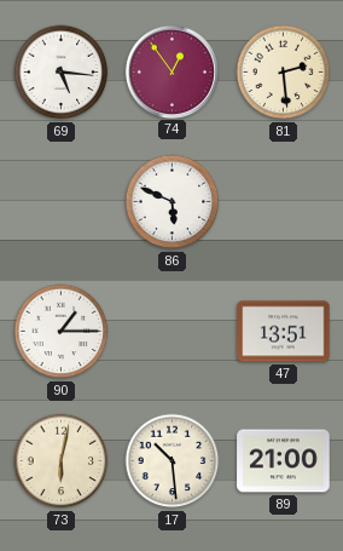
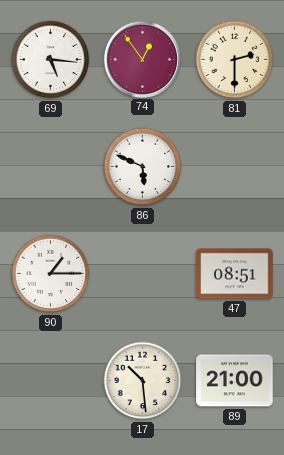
81: 2:29 -> 2:30
47: 13:51 -> 08:51
73: 6:02 -> none
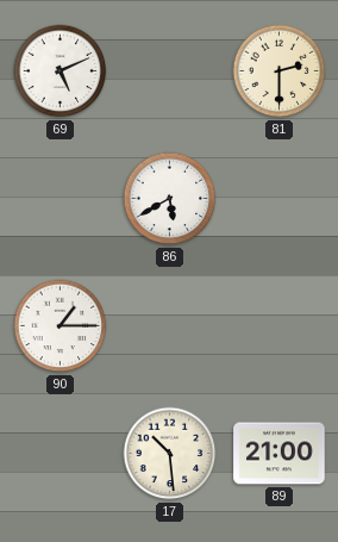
69: 5:16 -> 5:11
74: 12:54 -> none
86: 5:49 -> 5:40
47: 08:51 -> none
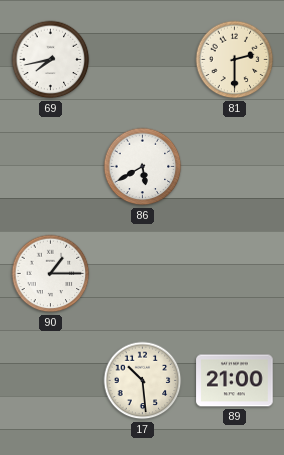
69: 5:11 -> 7:43
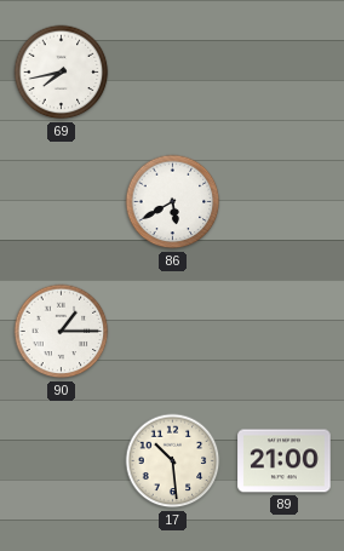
81: 2:30 -> none
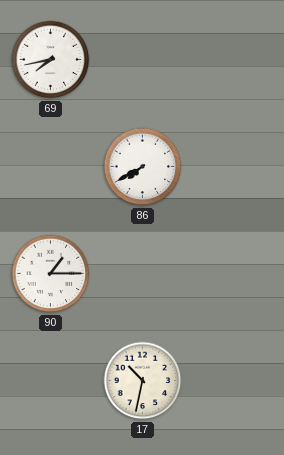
86: 5:40 -> 7:40
17: 10:29 -> 10:32
89: 21:00 -> none
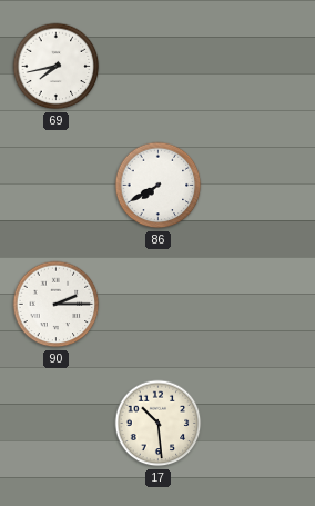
90: 1:15 -> 2:15
17: 10:32 -> 10:29
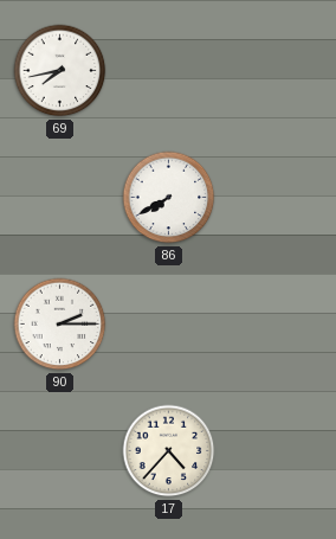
17: 10:29 -> 4:37
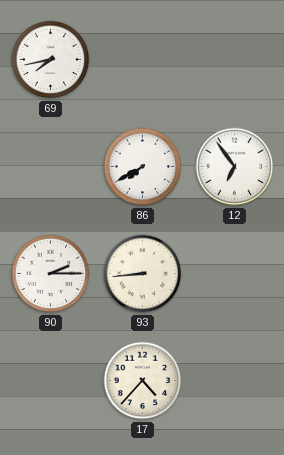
12: none -> 6:54
93: none -> 8:44
